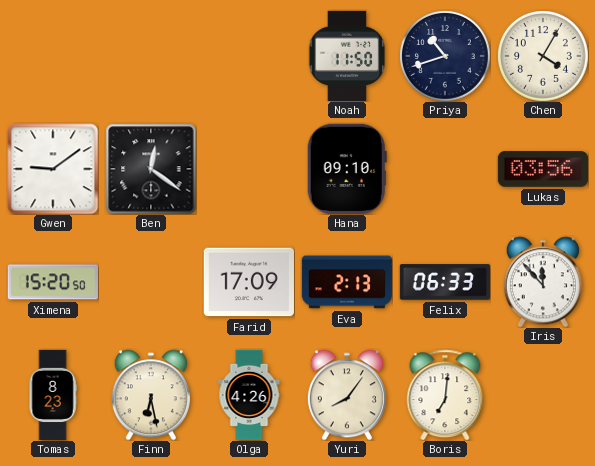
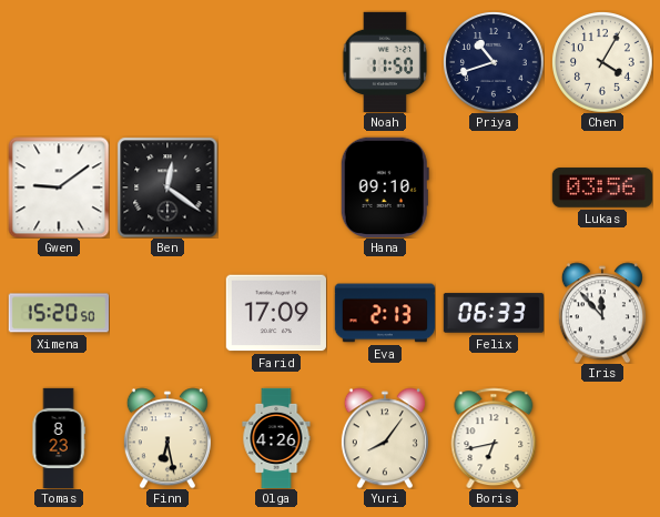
Boris: 7:01 -> 6:43
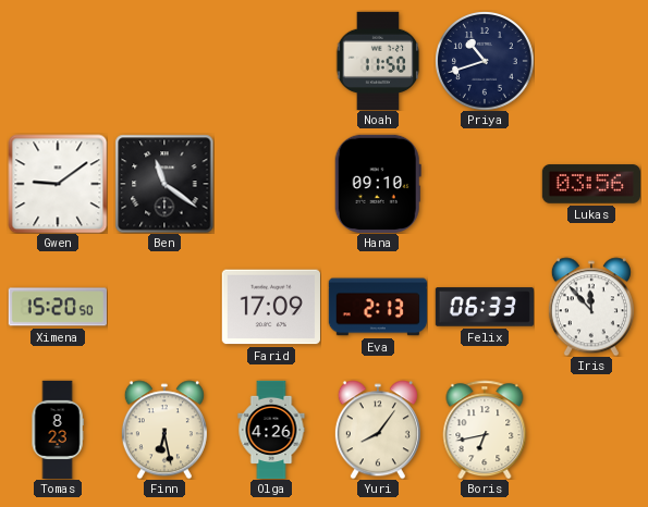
Chen: 4:05 -> none
Ben: 12:21 -> 11:21
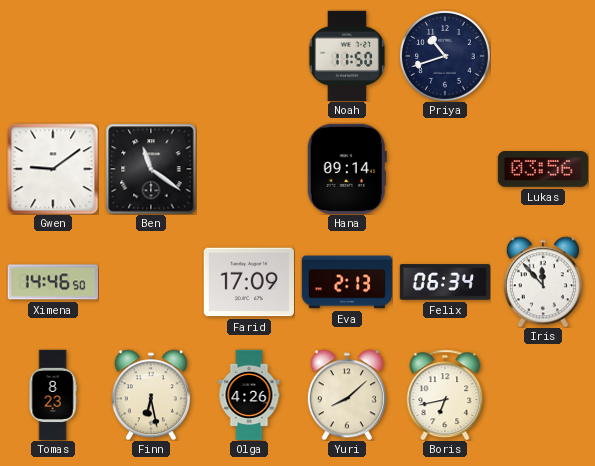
Hana: 09:10 -> 09:14
Ximena: 15:20 -> 14:46
Felix: 06:33 -> 06:34
Yuri: 8:06 -> 8:08
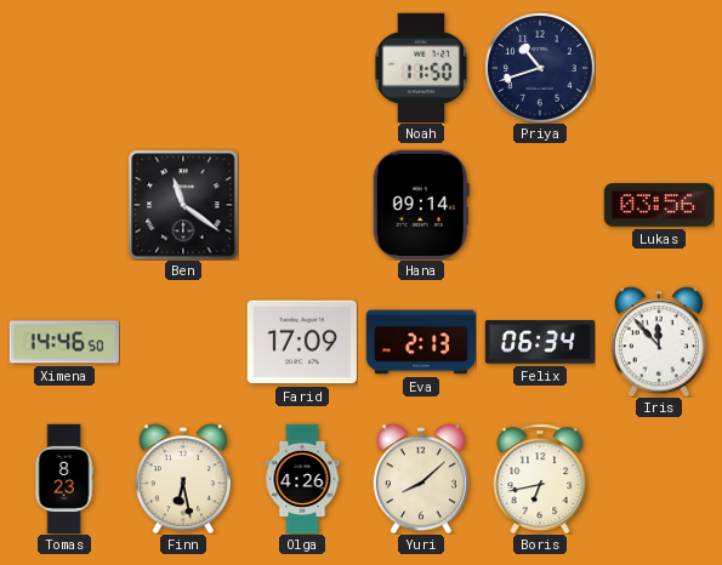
Gwen: 9:09 -> none
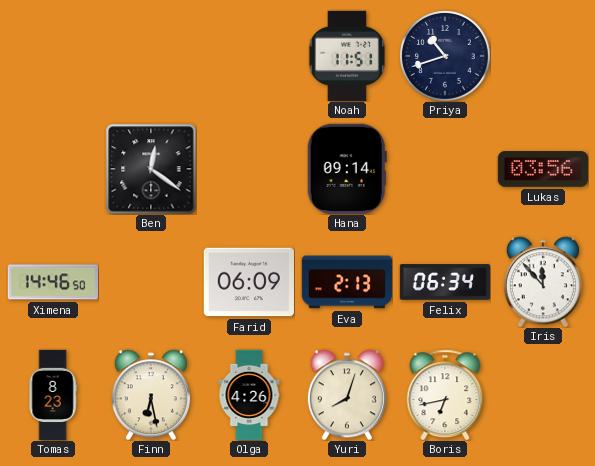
Noah: 11:50 -> 11:51
Ben: 11:21 -> 12:21
Farid: 17:09 -> 06:09
Yuri: 8:08 -> 8:03
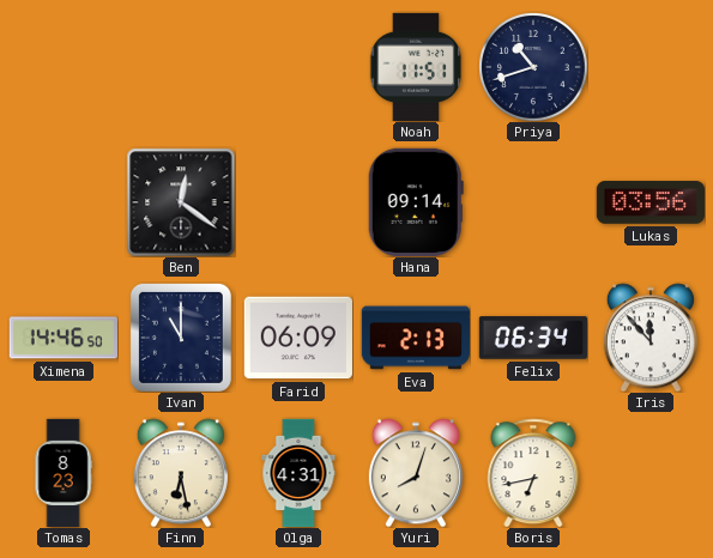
Ivan: none -> 11:00
Olga: 4:26 -> 4:31
